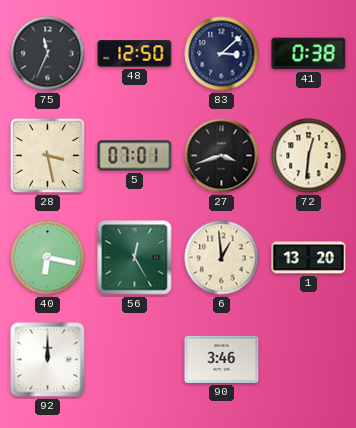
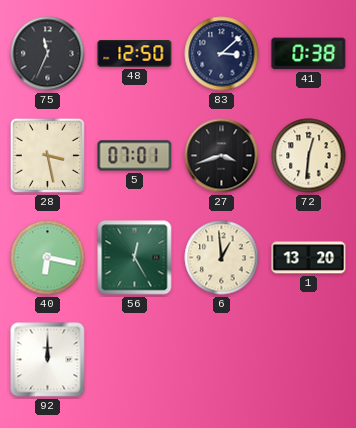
90: 3:46 -> none
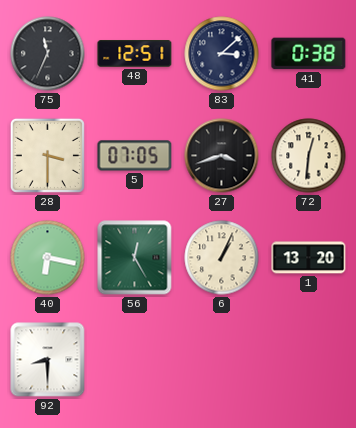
48: 12:50 -> 12:51
28: 3:28 -> 3:30
5: 07:01 -> 07:05
6: 12:59 -> 1:04
92: 12:00 -> 8:30
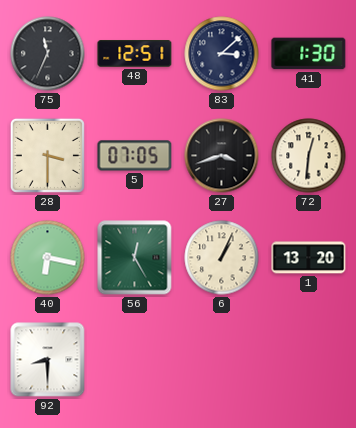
41: 0:38 -> 1:30
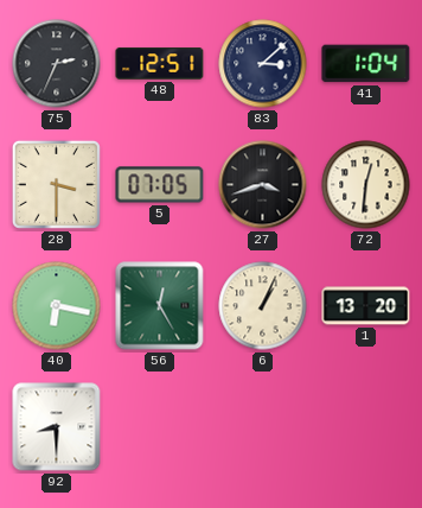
75: 11:34 -> 2:34
41: 1:30 -> 1:04
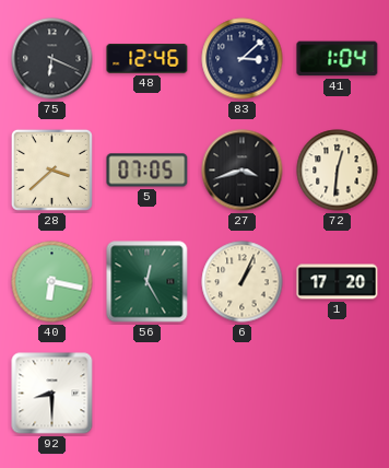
75: 2:34 -> 6:19
48: 12:51 -> 12:46
28: 3:30 -> 3:38
1: 13:20 -> 17:20
